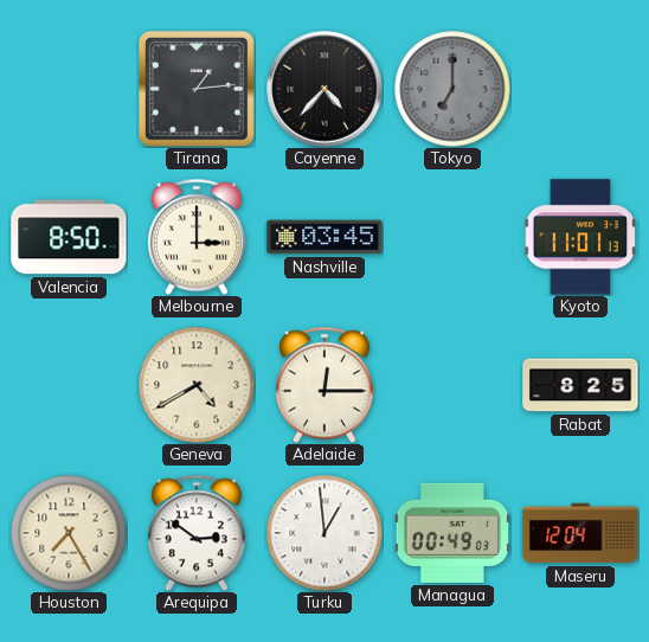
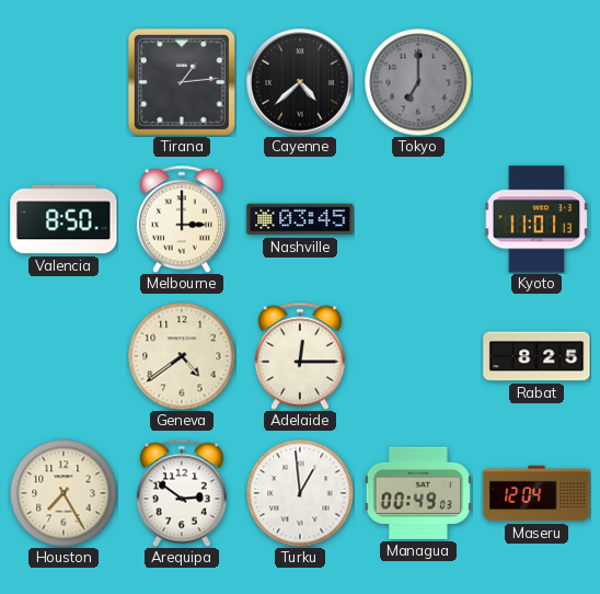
Cayenne: 4:37 -> 4:38
Geneva: 4:40 -> 4:39
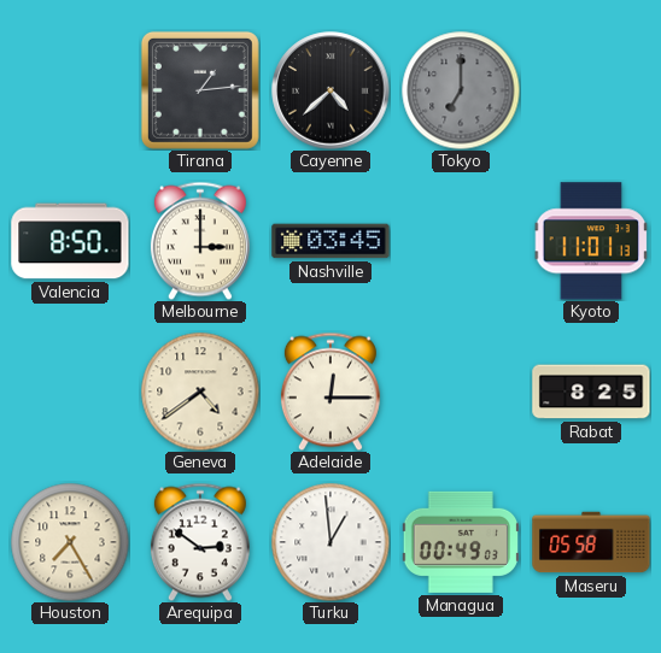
Maseru: 12:04 -> 05:58
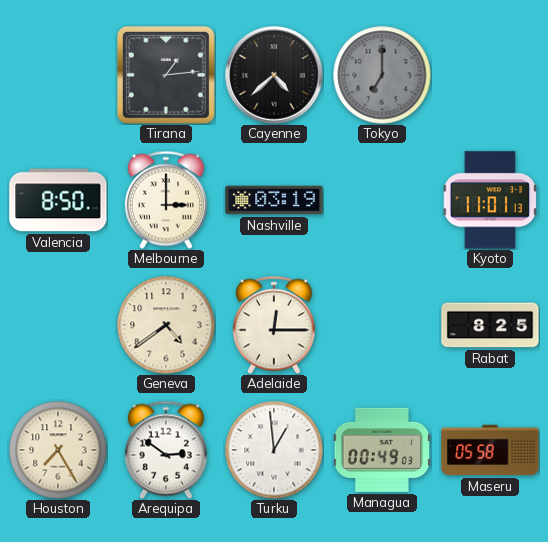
Nashville: 03:45 -> 03:19
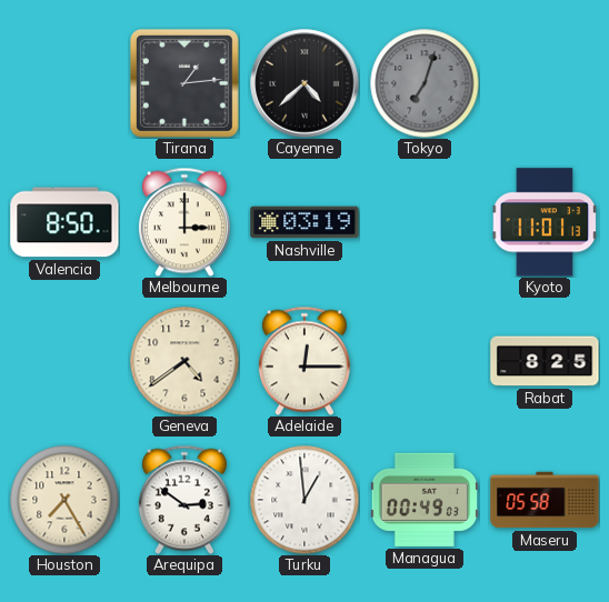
Tokyo: 7:00 -> 7:03
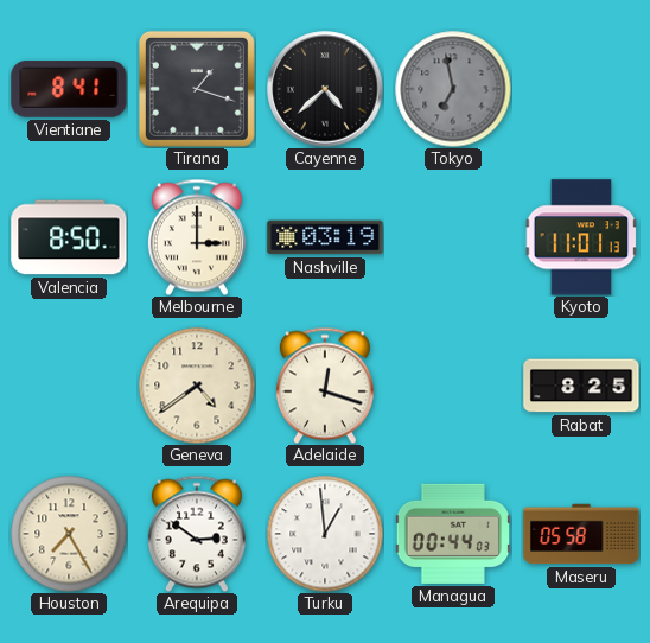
Vientiane: none -> 8:41
Tirana: 1:14 -> 1:18
Tokyo: 7:03 -> 6:58
Adelaide: 12:15 -> 12:18
Managua: 00:49 -> 00:44
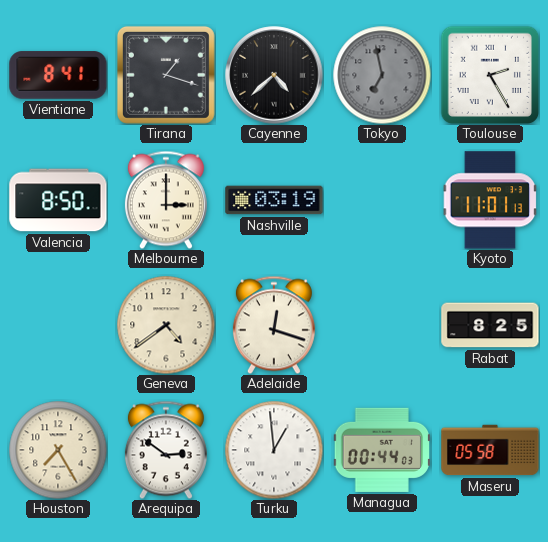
Toulouse: none -> 2:25
